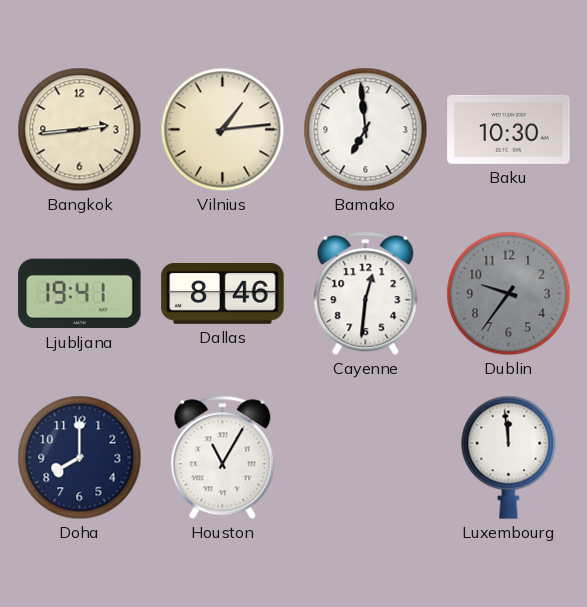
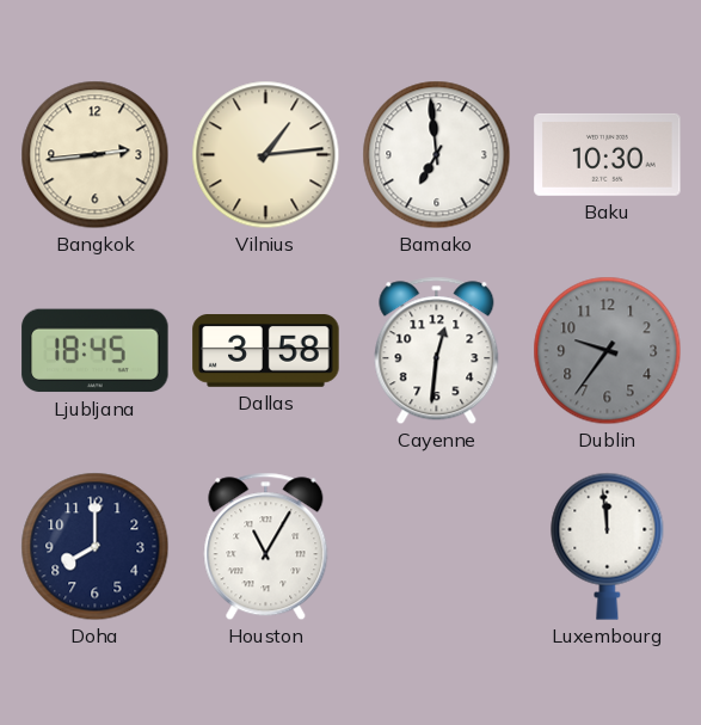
Ljubljana: 19:41 -> 18:45
Dallas: 8:46 -> 3:58
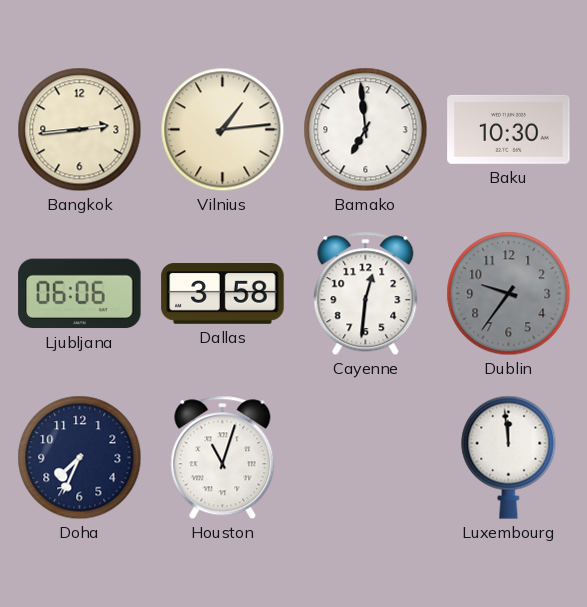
Ljubljana: 18:45 -> 06:06
Doha: 8:00 -> 7:34
Houston: 11:05 -> 11:03
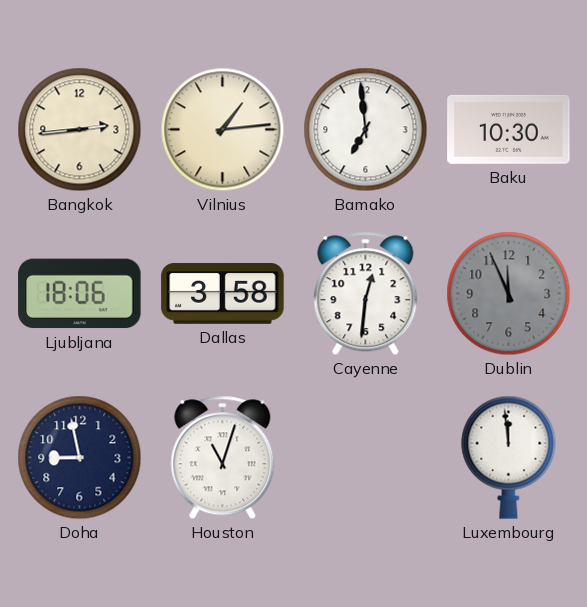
Ljubljana: 06:06 -> 18:06
Dublin: 9:36 -> 11:56
Doha: 7:34 -> 8:58
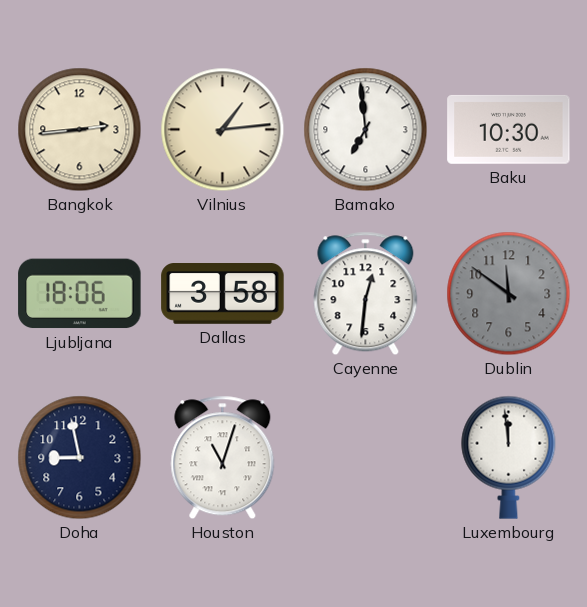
Dublin: 11:56 -> 11:51
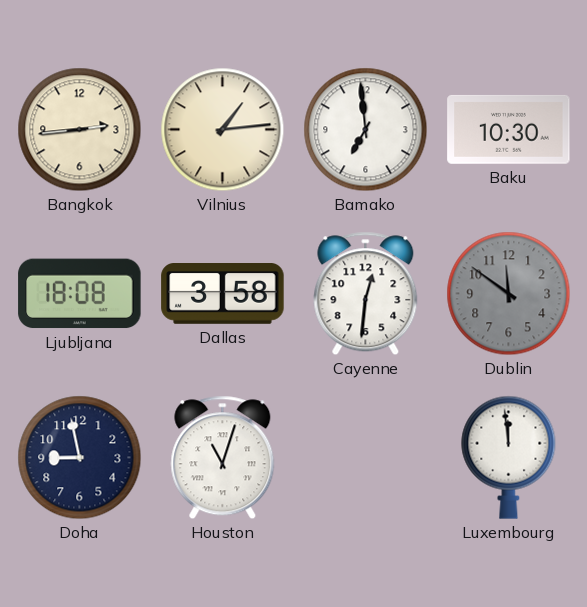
Ljubljana: 18:06 -> 18:08
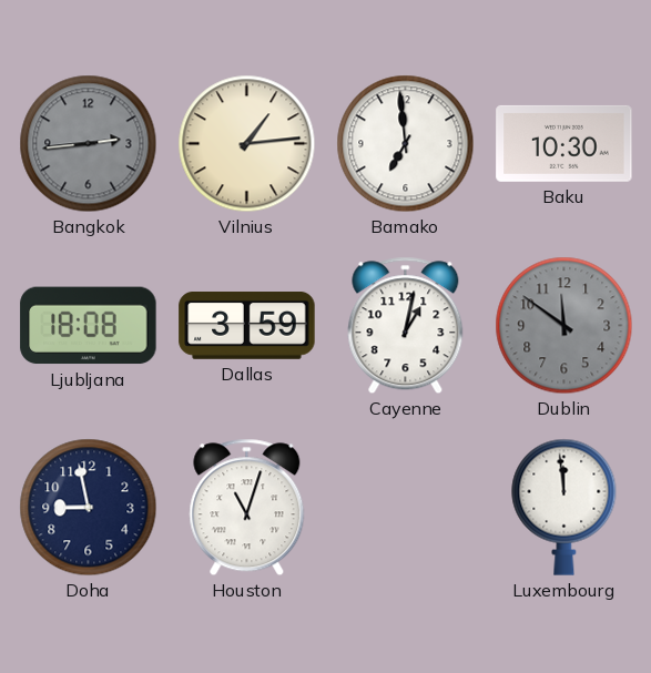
Bangkok dial: cream -> grey
Dallas: 3:58 -> 3:59
Cayenne: 12:31 -> 1:02
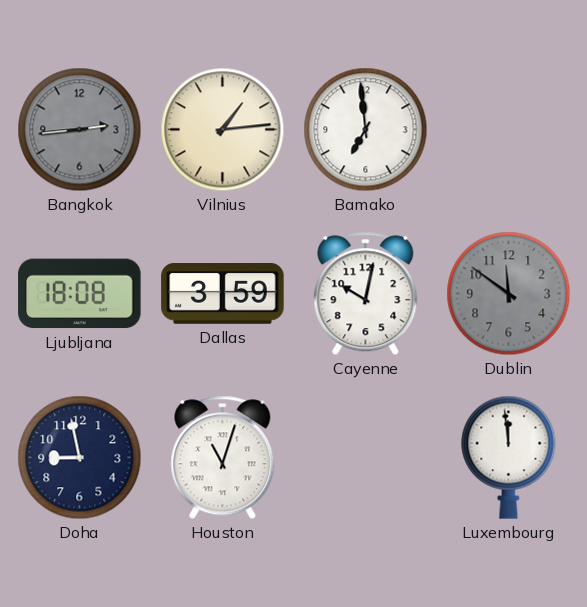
Baku: 10:30 -> none
Cayenne: 1:02 -> 10:02
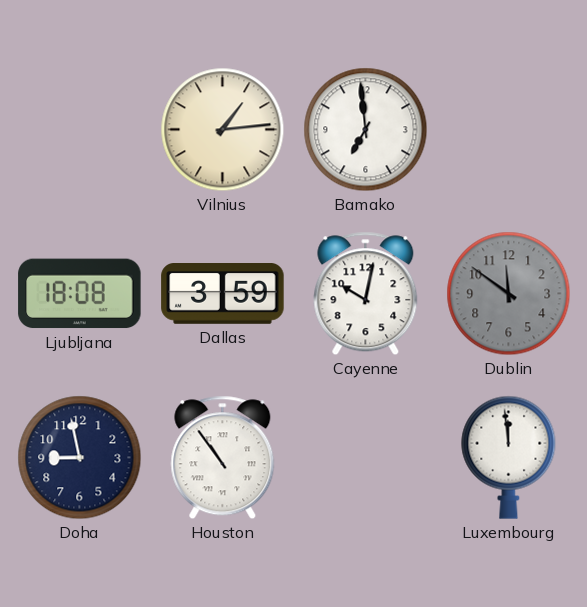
Bangkok: 2:44 -> none
Houston: 11:03 -> 10:54
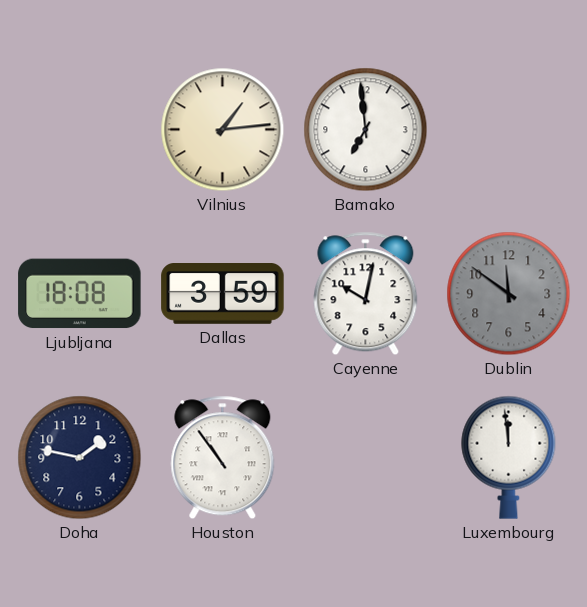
Doha: 8:58 -> 1:47
